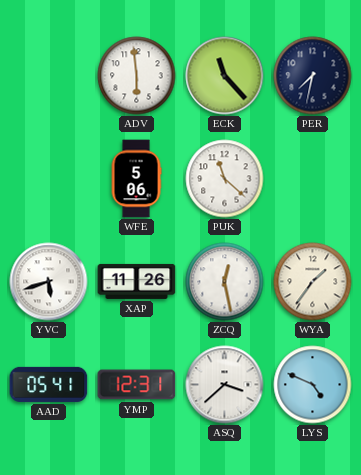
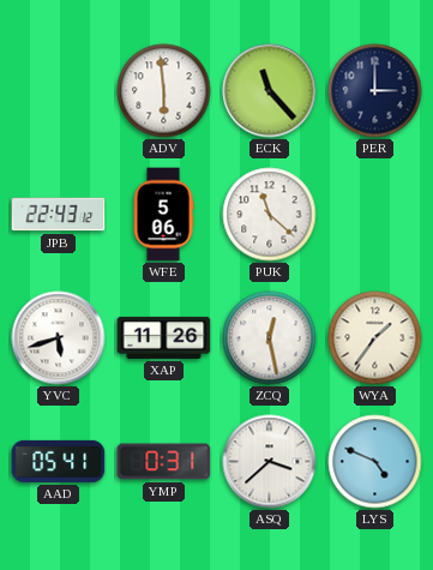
PER: 7:32 -> 3:00
JPB: none -> 22:43
YMP: 12:31 -> 0:31
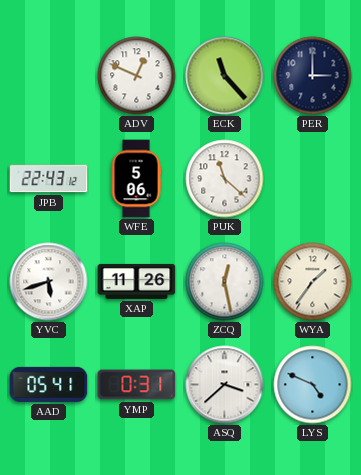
ADV: 5:59 -> 12:49
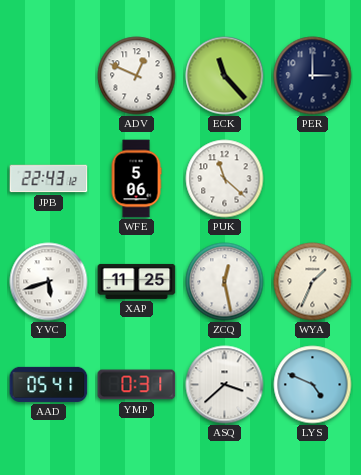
XAP: 11:26 -> 11:25
WYA: 1:36 -> 1:34
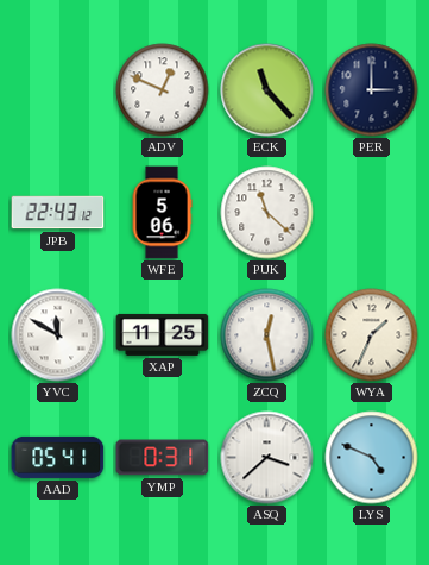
YVC: 5:42 -> 11:50
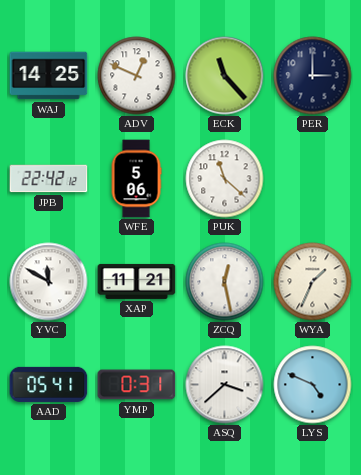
WAJ: none -> 14:25
JPB: 22:43 -> 22:42
XAP: 11:25 -> 11:21
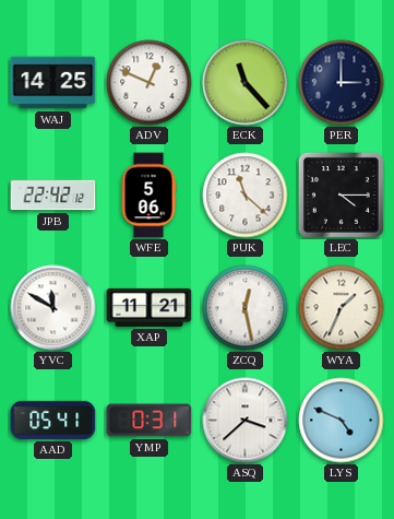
LEC: none -> 4:15
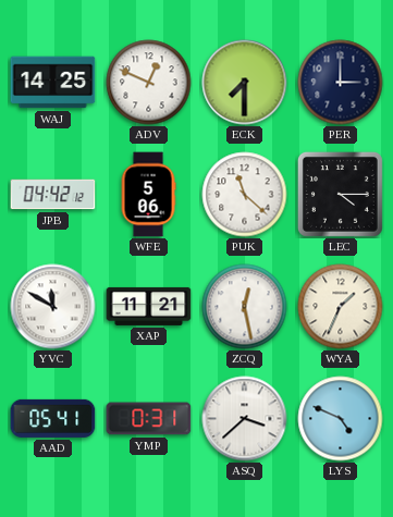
ECK: 11:23 -> 7:30
JPB: 22:42 -> 04:42
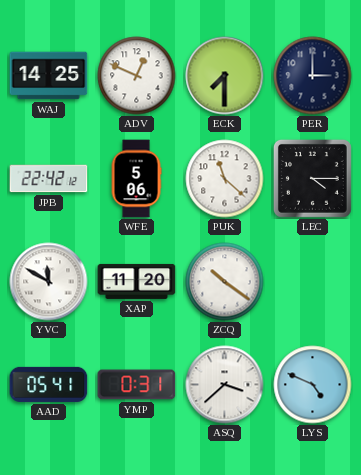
JPB: 04:42 -> 22:42
XAP: 11:21 -> 11:20
ZCQ: 12:28 -> 10:21
WYA: 1:34 -> none
